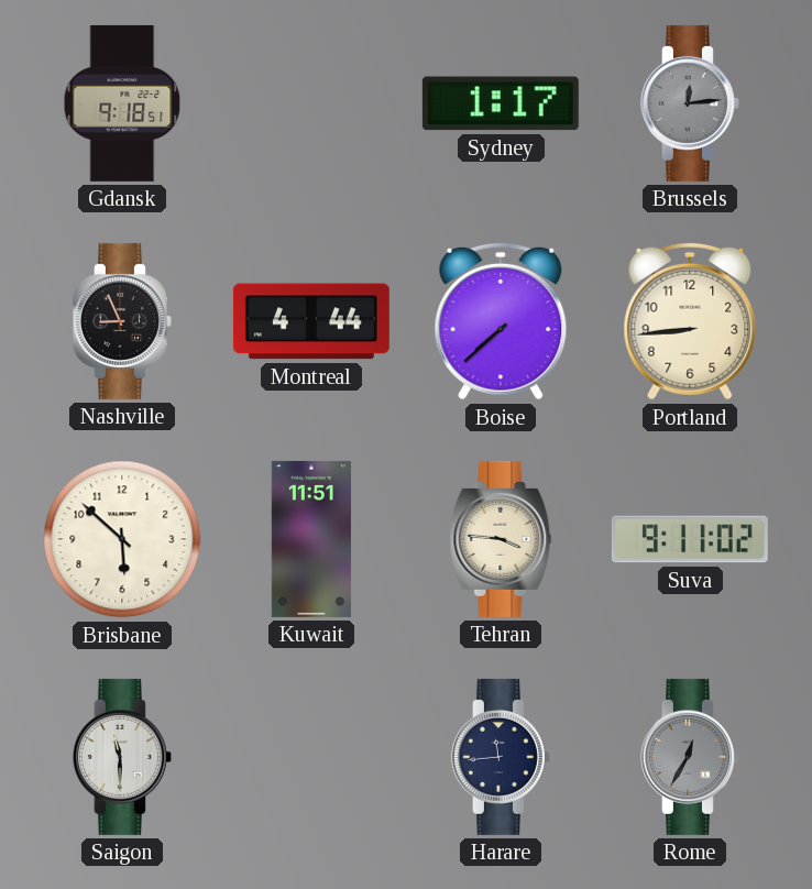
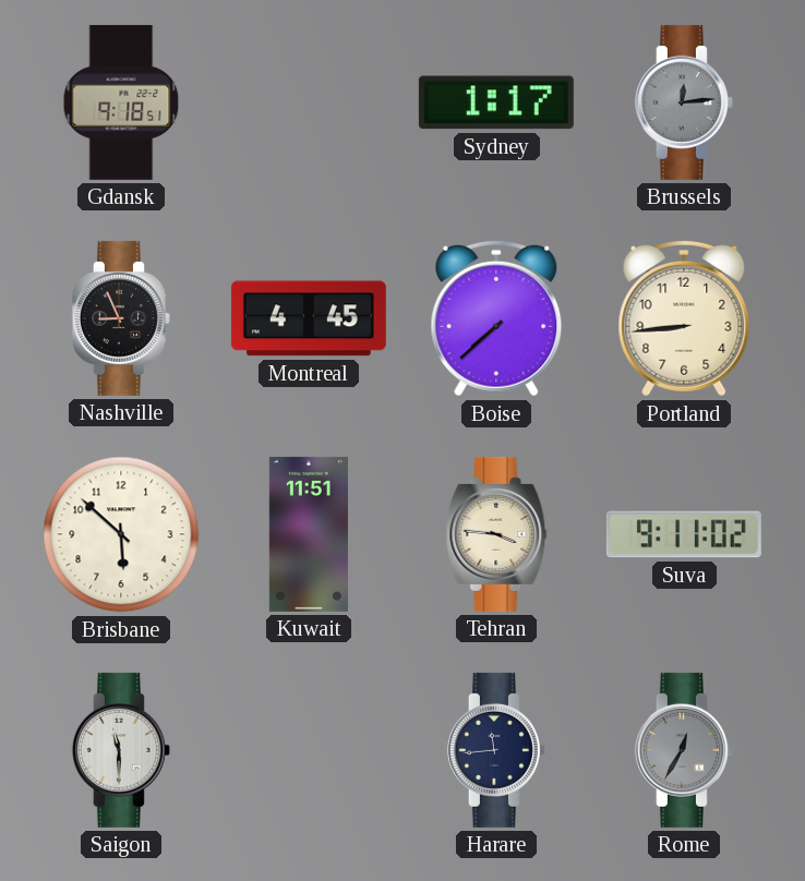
Montreal: 4:44 -> 4:45
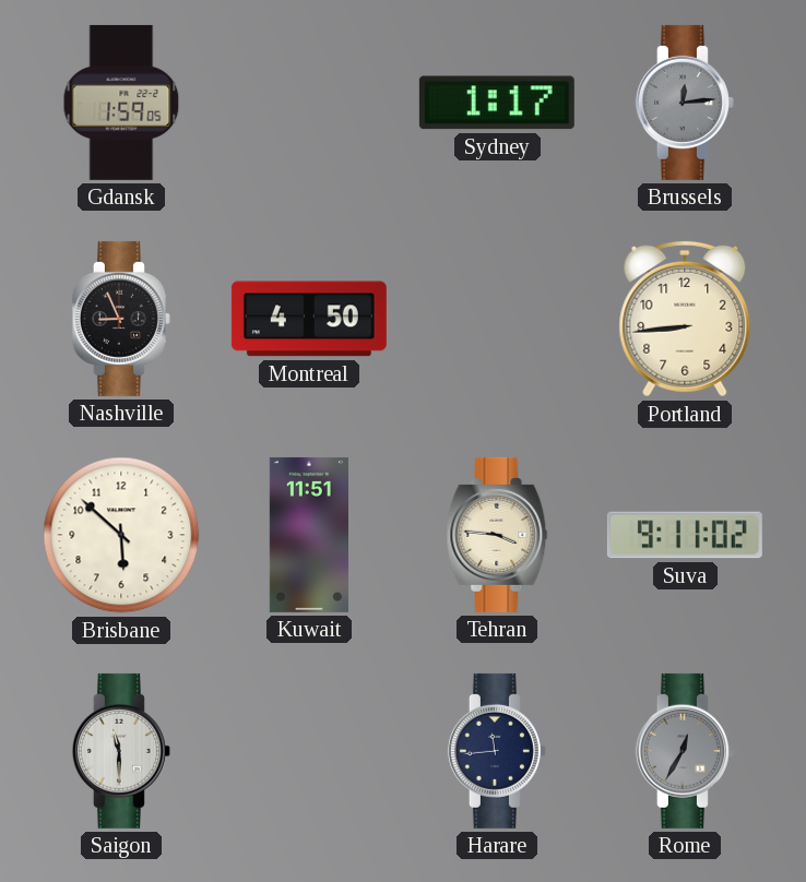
Gdansk: 9:18 -> 1:59
Montreal: 4:45 -> 4:50
Boise: 7:38 -> none
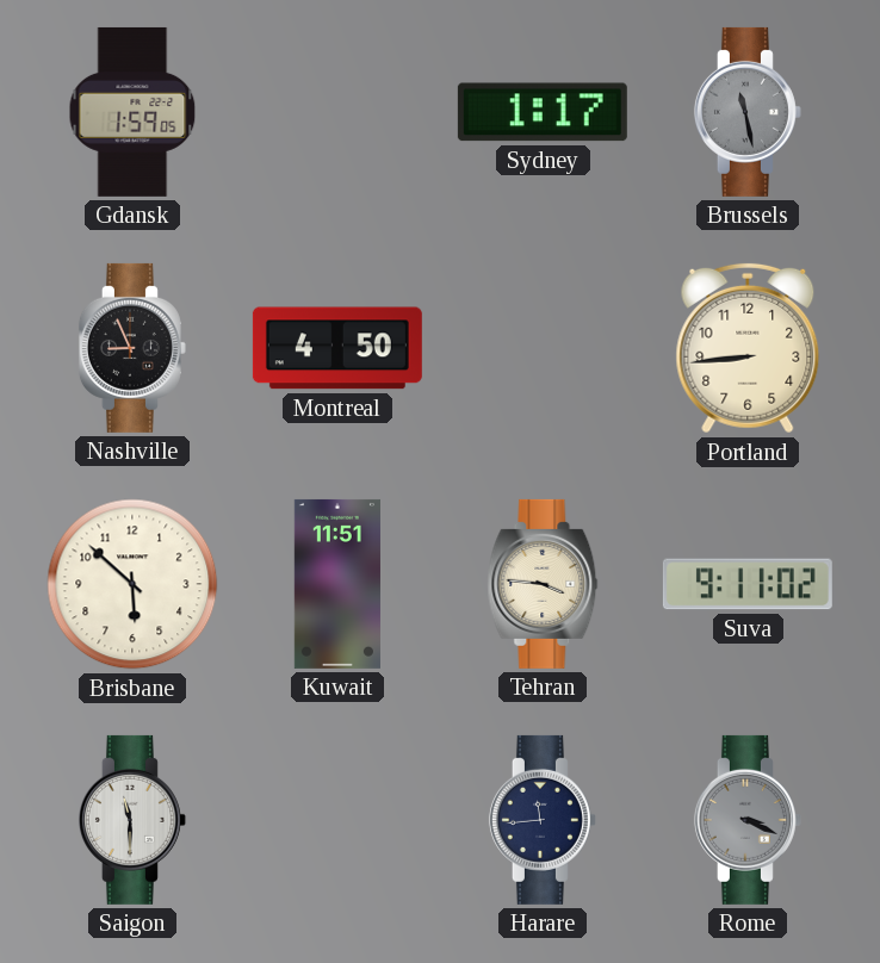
Brussels: 12:14 -> 11:28
Rome: 12:35 -> 3:19
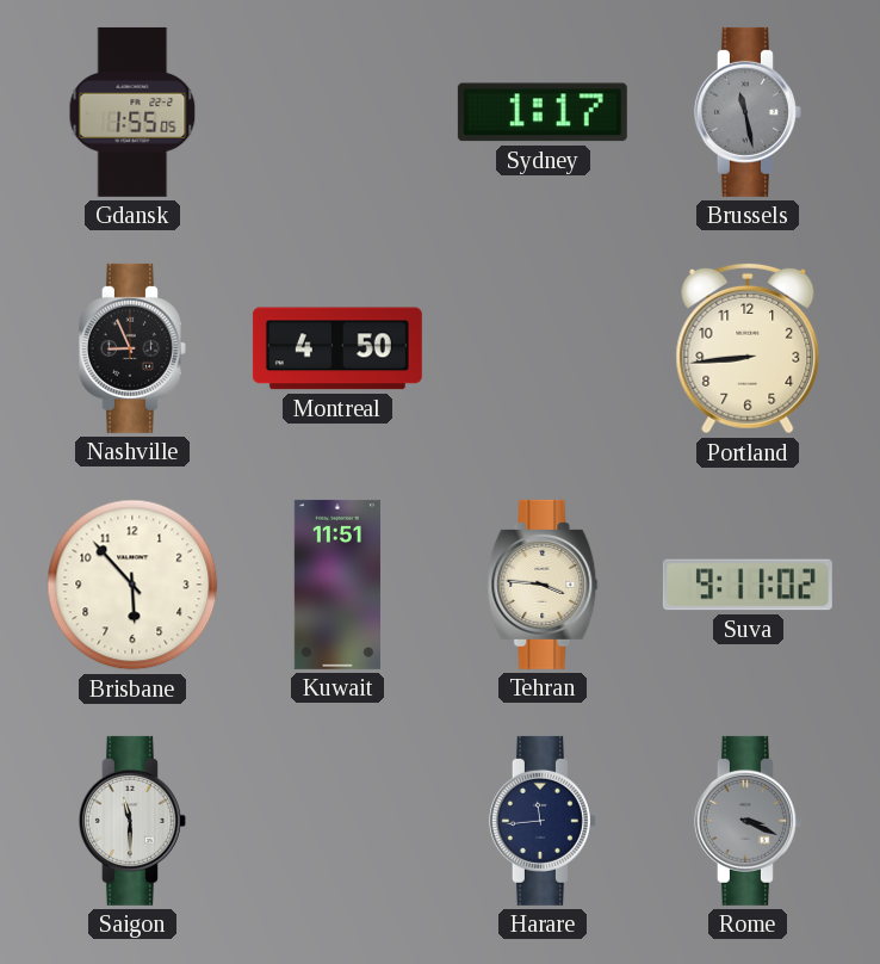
Gdansk: 1:59 -> 1:55
Brisbane: 5:52 -> 5:53
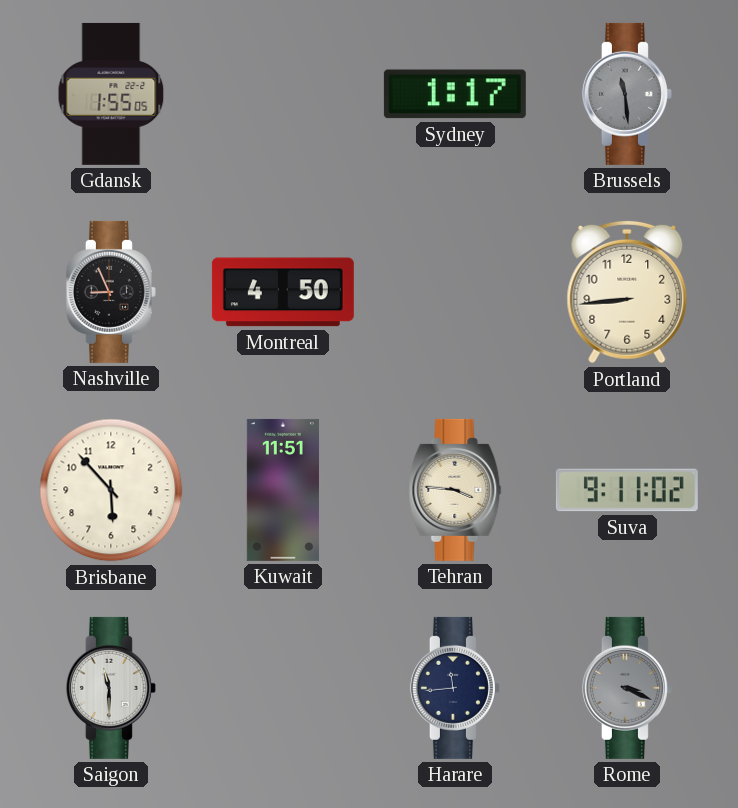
Brussels: 11:28 -> 11:29
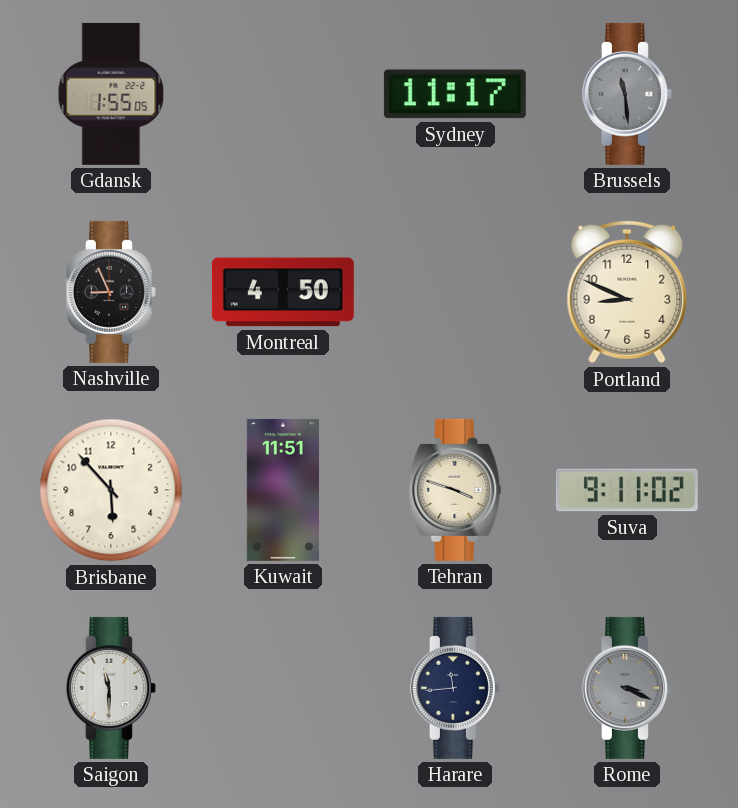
Sydney: 1:17 -> 11:17
Portland: 8:44 -> 8:49
Tehran: 3:46 -> 3:48
